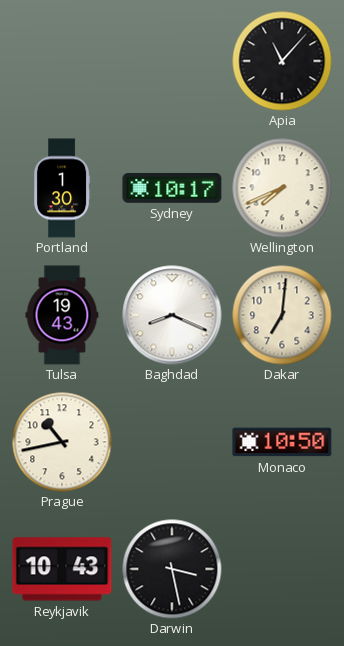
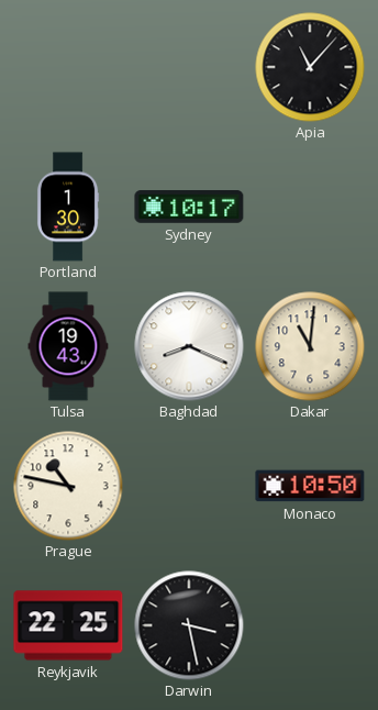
Wellington: 7:41 -> none
Dakar: 7:01 -> 11:01
Prague: 10:43 -> 10:47
Reykjavik: 10:43 -> 22:25
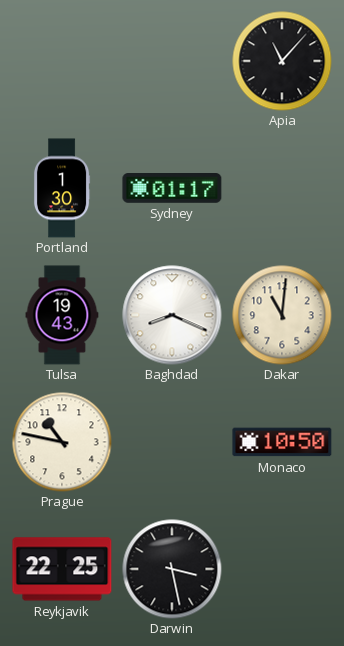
Sydney: 10:17 -> 01:17
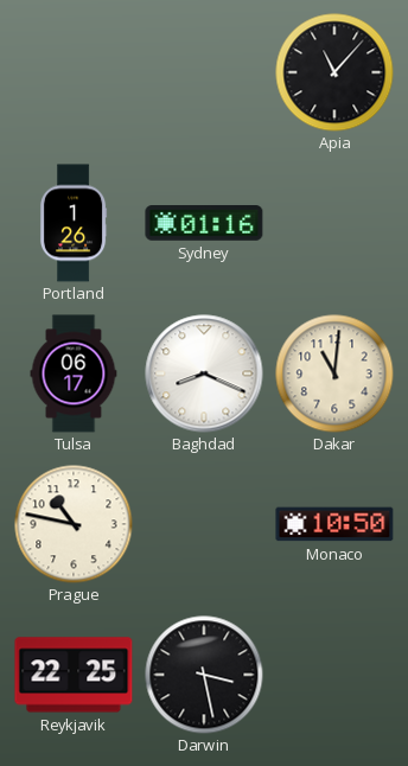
Portland: 1:30 -> 1:26
Sydney: 01:17 -> 01:16
Tulsa: 19:43 -> 06:17
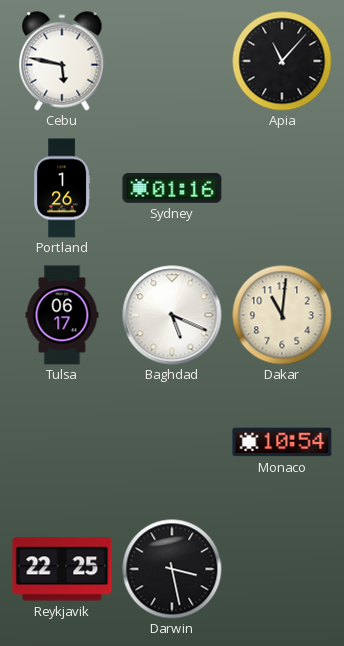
Cebu: none -> 5:47
Baghdad: 8:19 -> 5:19
Prague: 10:47 -> none
Monaco: 10:50 -> 10:54
